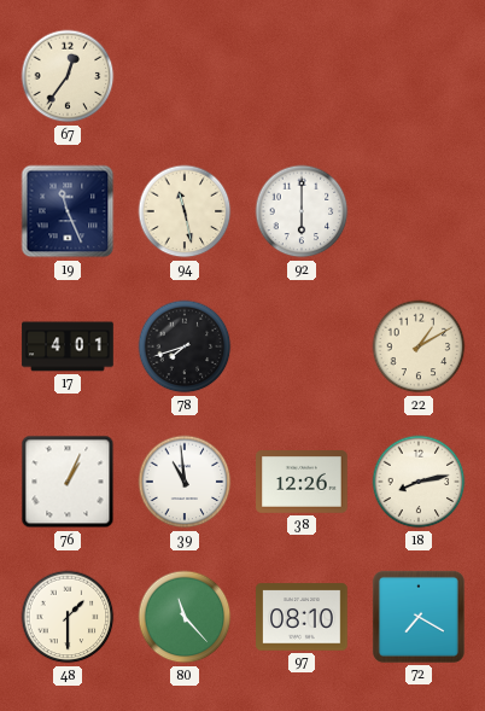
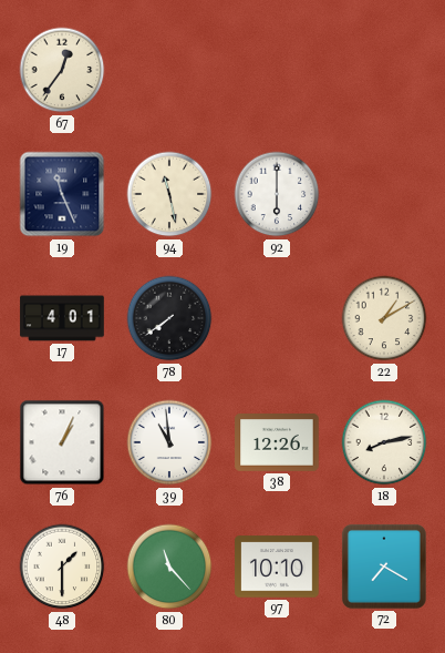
78: 7:42 -> 7:39
97: 08:10 -> 10:10
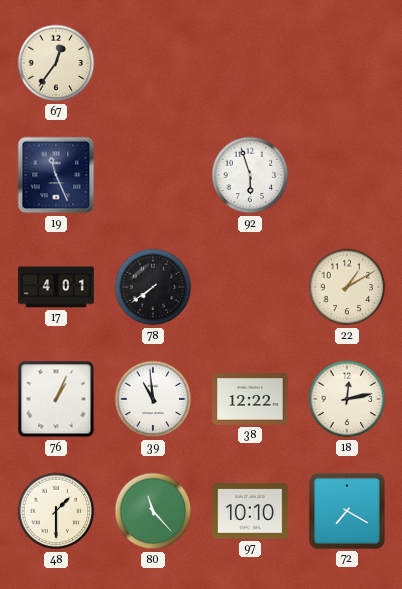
94: 11:28 -> none
92: 6:00 -> 5:57
38: 12:26 -> 12:22
18: 8:13 -> 12:13
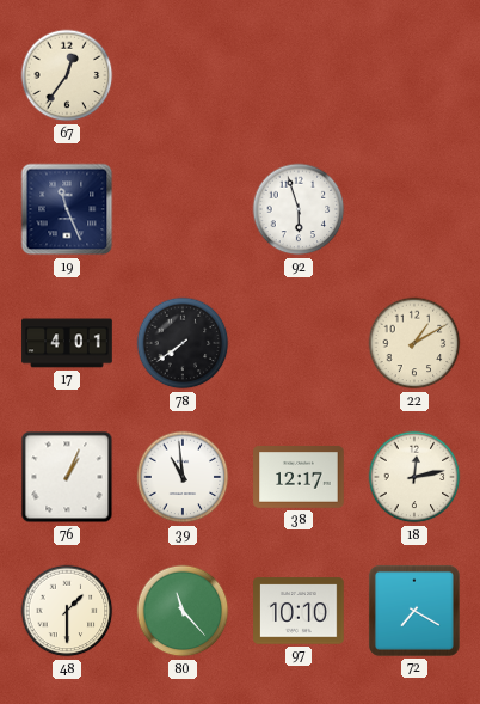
38: 12:22 -> 12:17
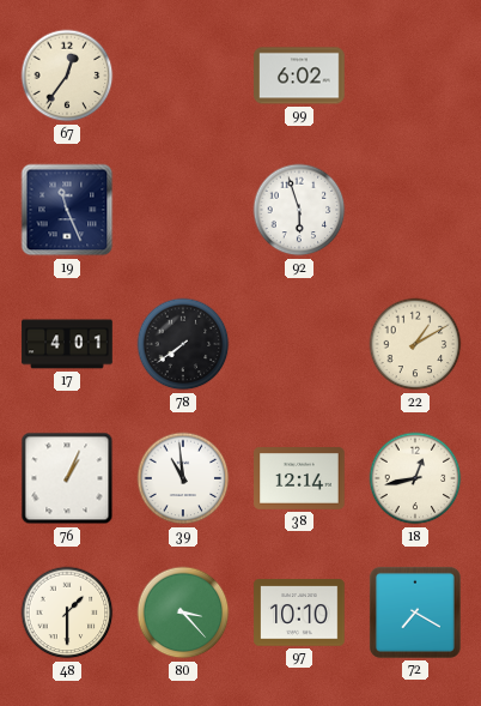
99: none -> 6:02
38: 12:17 -> 12:14
18: 12:13 -> 12:43
80: 11:23 -> 3:23
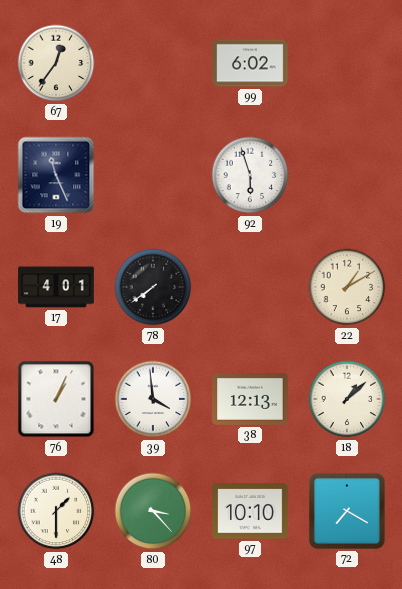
39: 10:59 -> 3:59
38: 12:14 -> 12:13
18: 12:43 -> 1:08
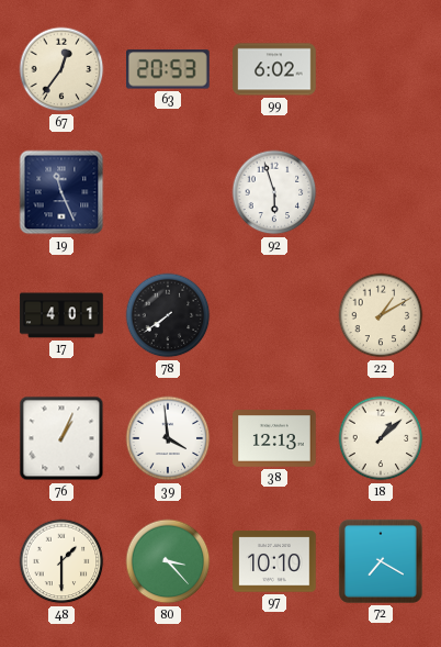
63: none -> 20:53
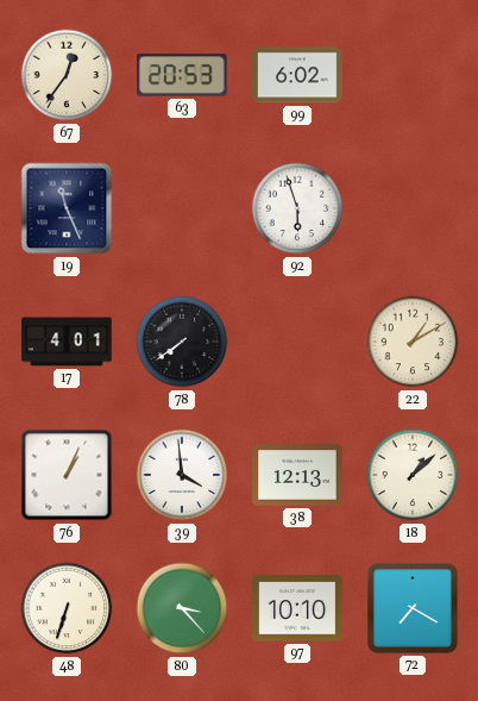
48: 1:30 -> 6:33
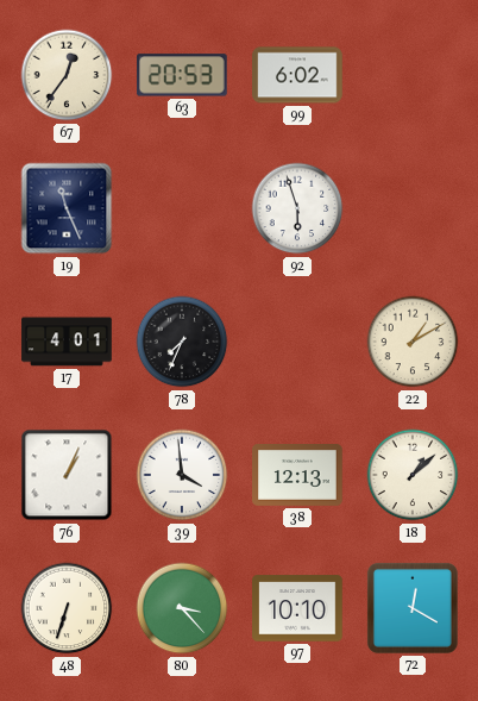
78: 7:39 -> 7:34
72: 7:20 -> 12:20
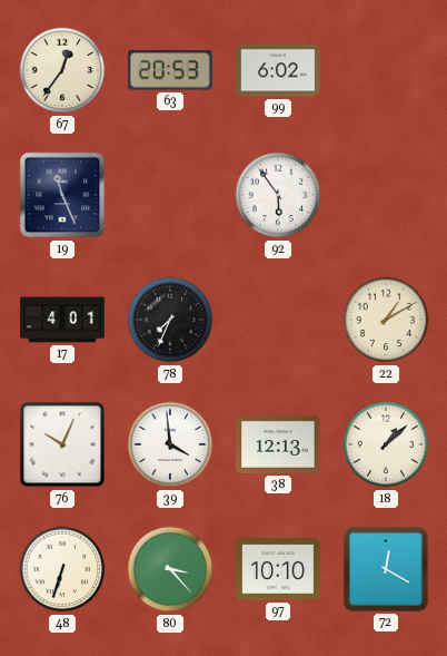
92: 5:57 -> 5:54
76: 1:04 -> 10:04
